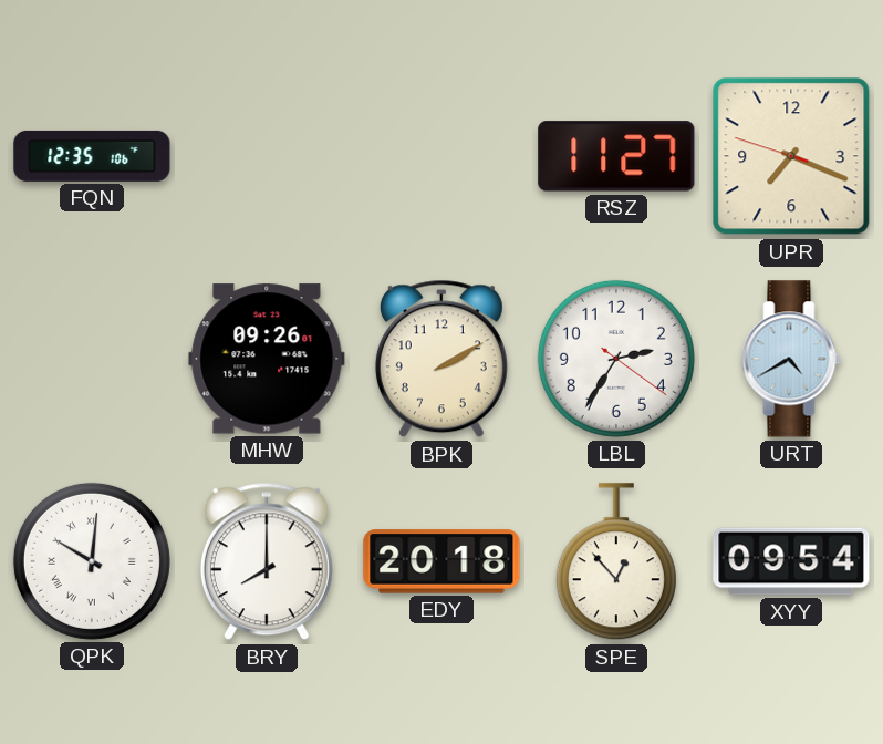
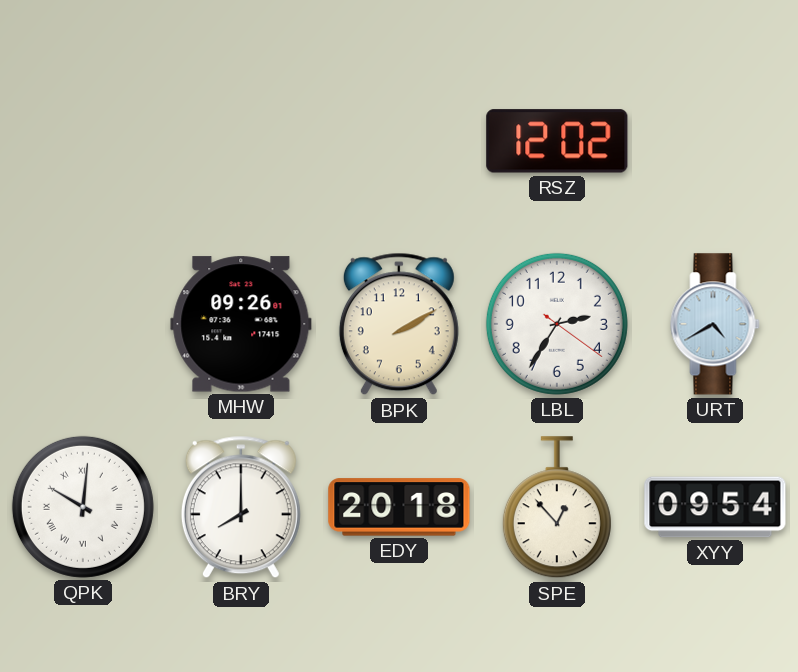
FQN: 12:35 -> none
RSZ: 11:27 -> 12:02
UPR: 7:18 -> none
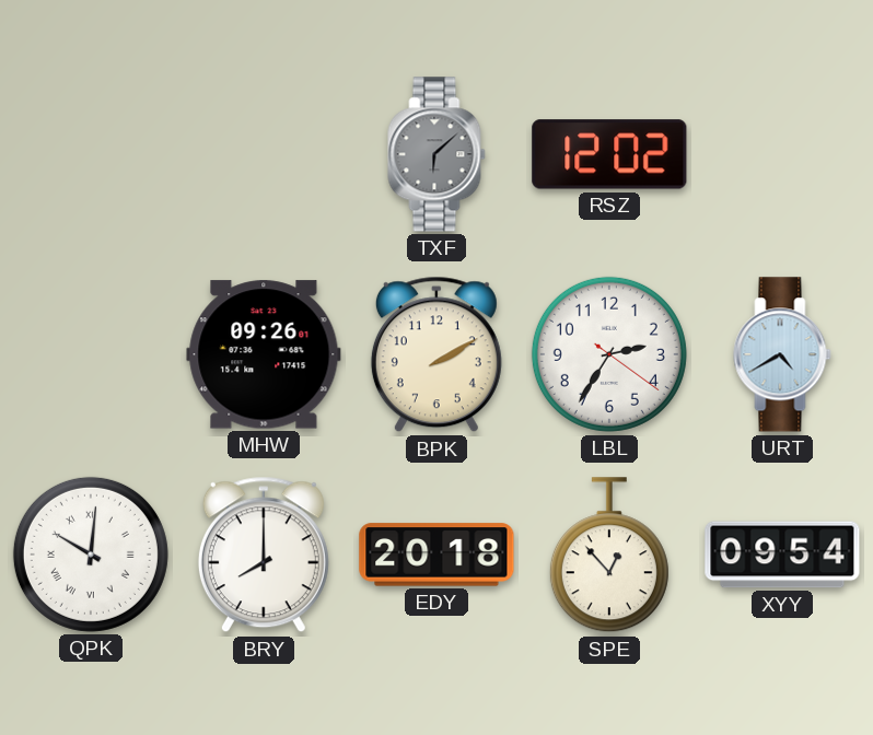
TXF: none -> 6:08
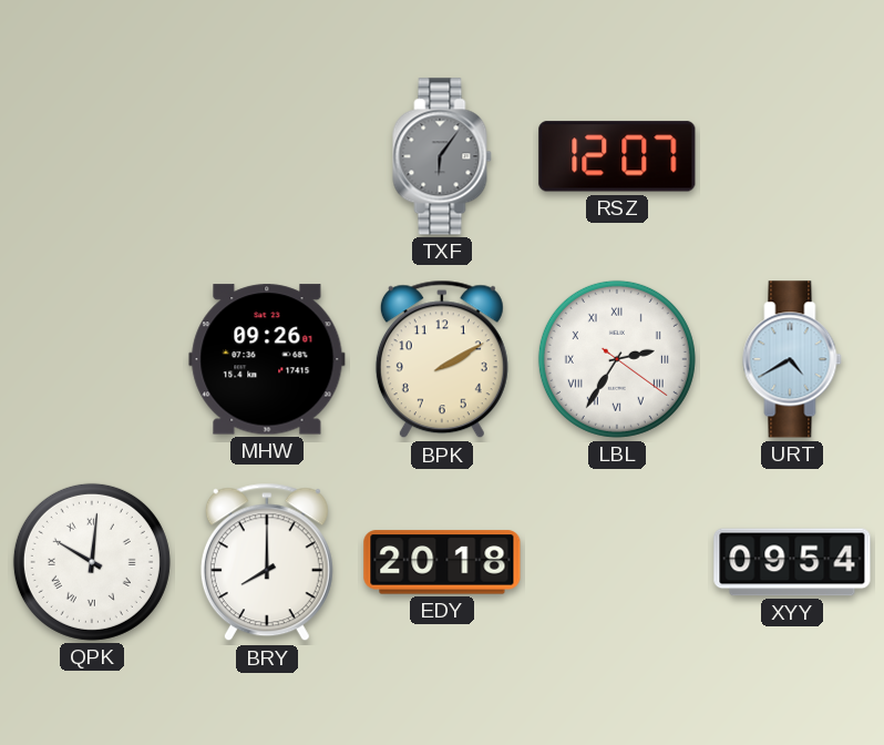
TXF: 6:08 -> 6:06
RSZ: 12:02 -> 12:07
LBL numerals: Arabic -> Roman
SPE: 12:53 -> none
